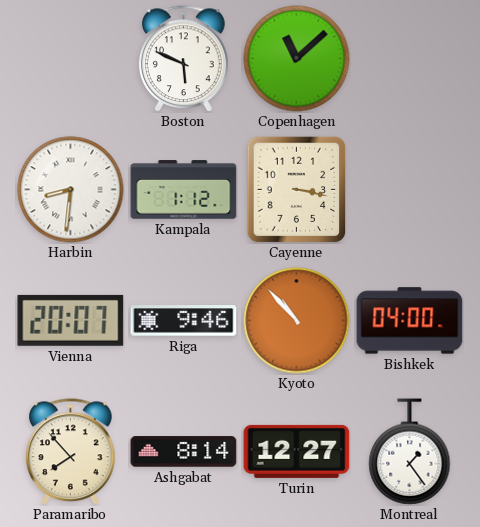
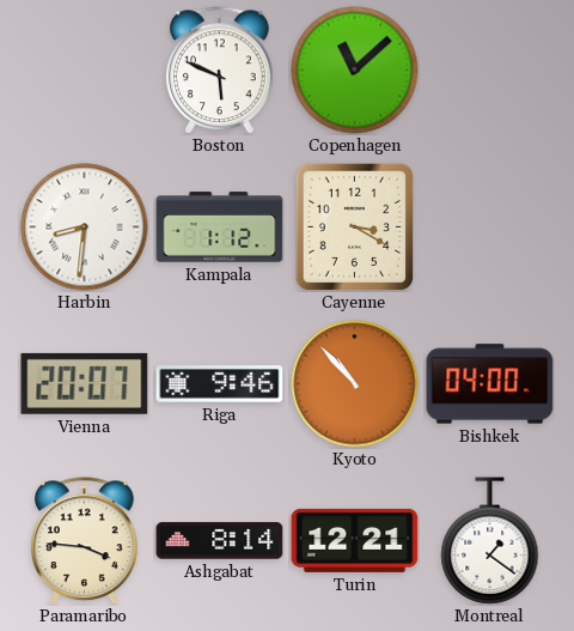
Cayenne: 3:17 -> 3:20
Paramaribo: 7:53 -> 3:46
Turin: 12:27 -> 12:21
Montreal: 1:24 -> 1:21
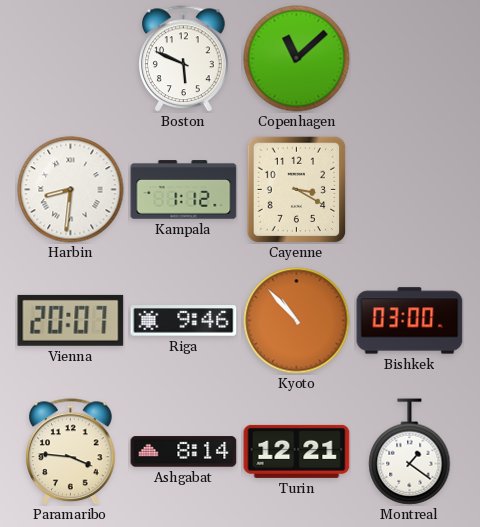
Bishkek: 04:00 -> 03:00
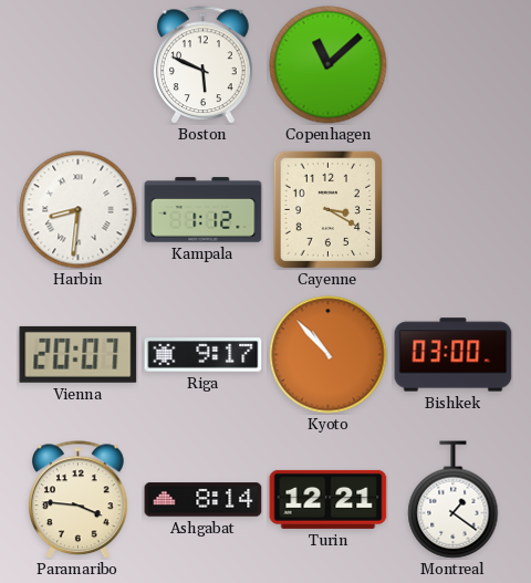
Riga: 9:46 -> 9:17
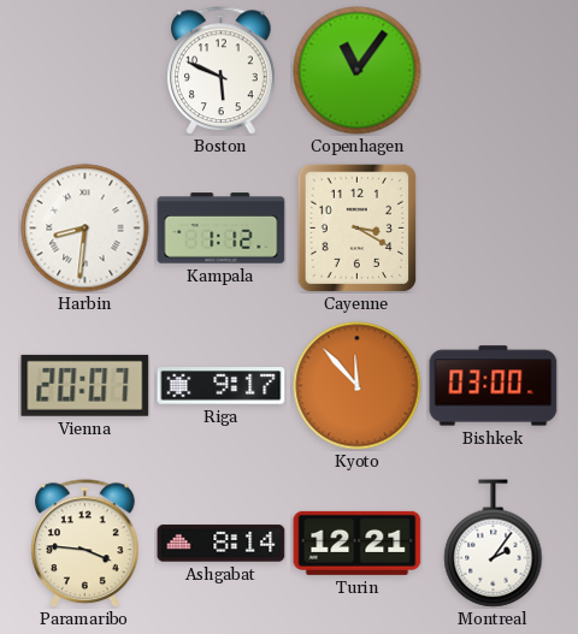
Copenhagen: 11:08 -> 11:06
Kyoto: 10:53 -> 11:53
Montreal: 1:21 -> 2:06
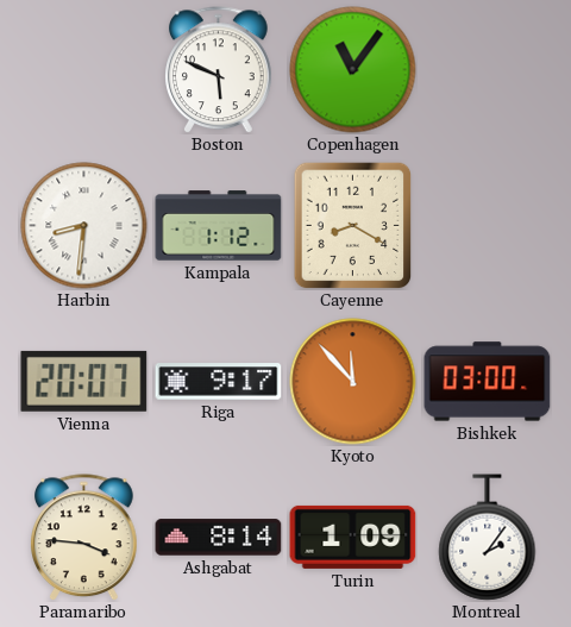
Cayenne: 3:20 -> 8:20
Turin: 12:21 -> 1:09
